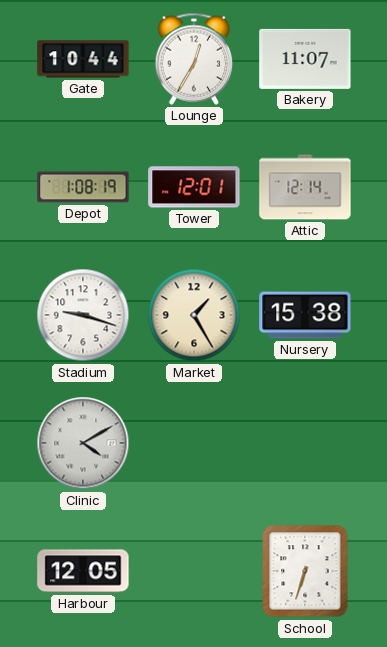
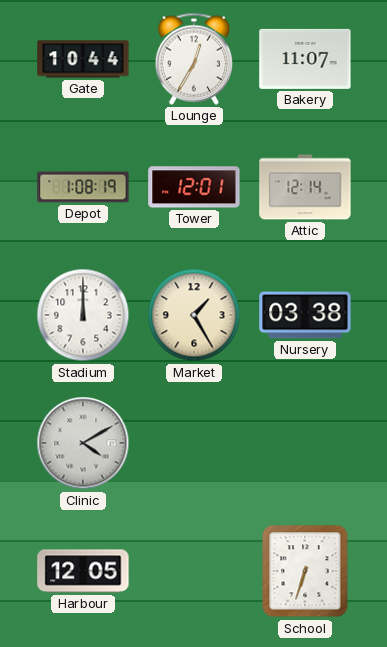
Stadium: 9:18 -> 12:00
Nursery: 15:38 -> 03:38
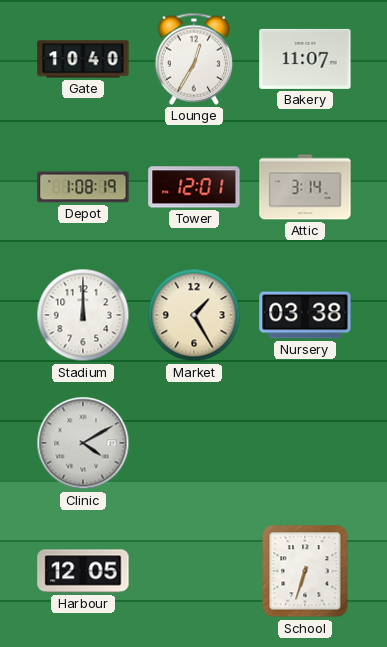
Gate: 10:44 -> 10:40
Attic: 12:14 -> 3:14
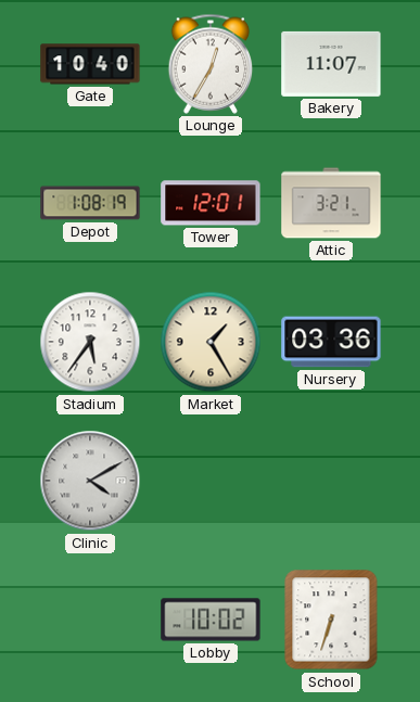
Attic: 3:14 -> 3:21
Stadium: 12:00 -> 5:36
Nursery: 03:38 -> 03:36
Harbour: 12:05 -> none
Lobby: none -> 10:02
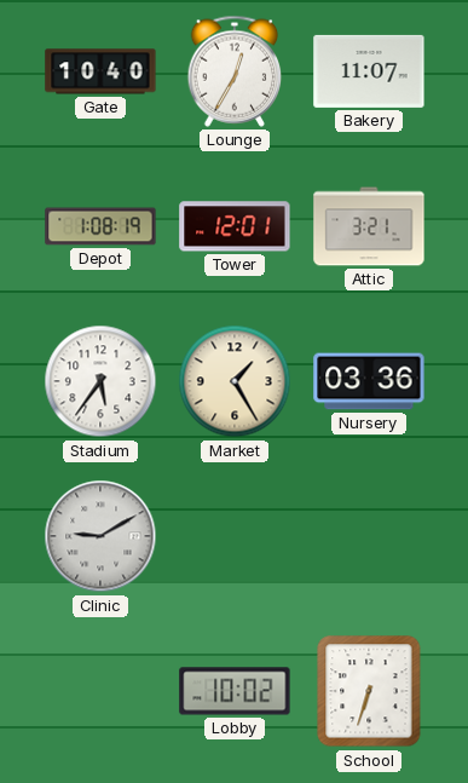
Clinic: 4:10 -> 9:10
